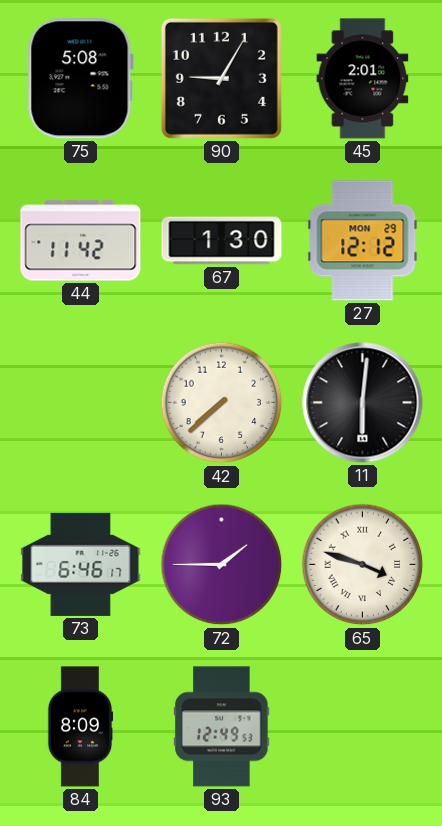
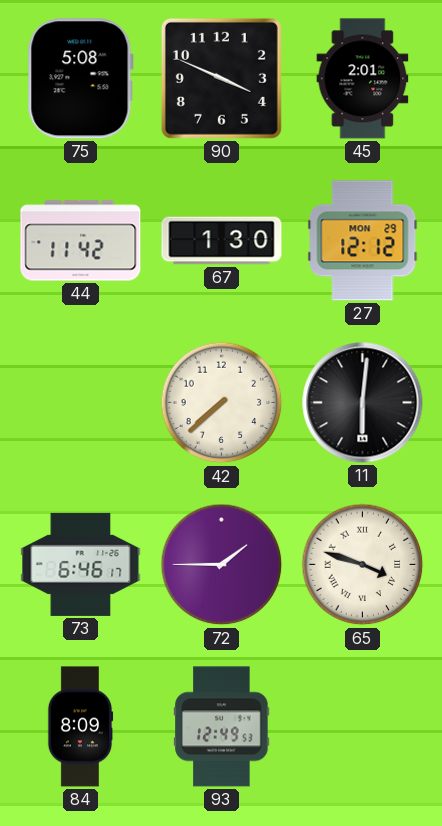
90: 9:05 -> 3:49
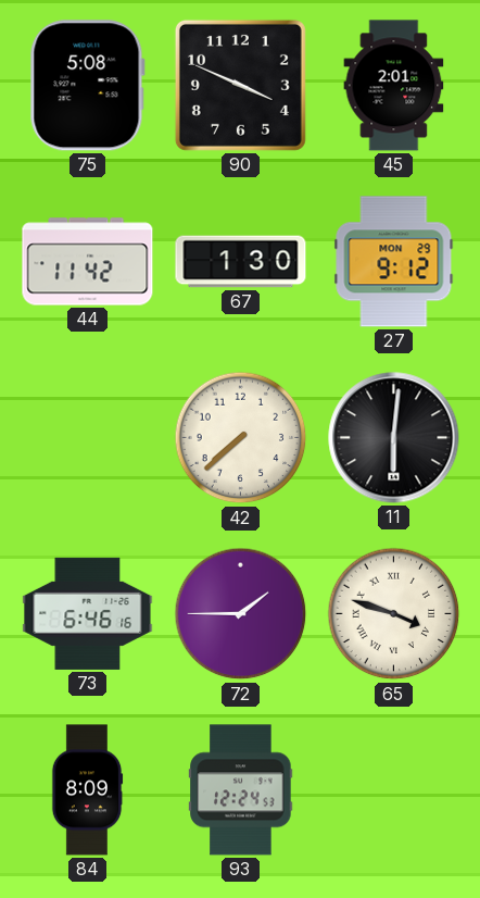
27: 12:12 -> 9:12
73: 6:46:17 -> 6:46:16
93: 12:49 -> 12:24
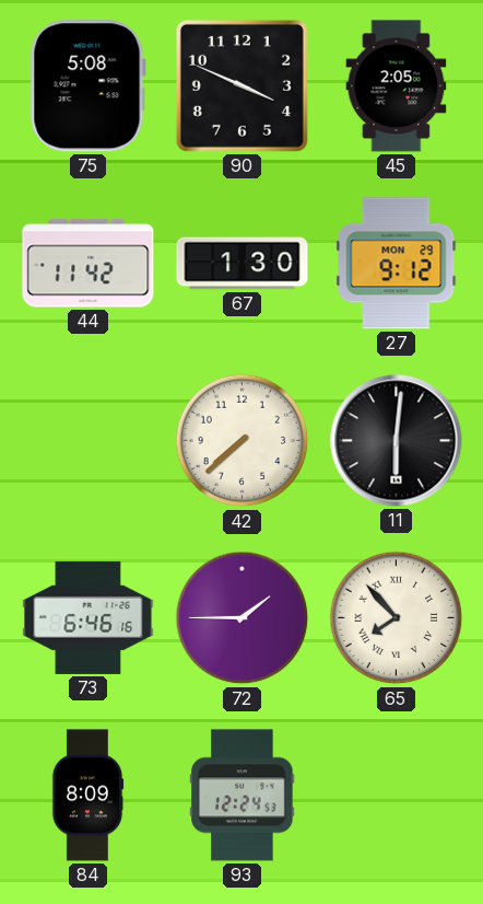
45: 2:01 -> 2:05
65: 3:48 -> 7:53
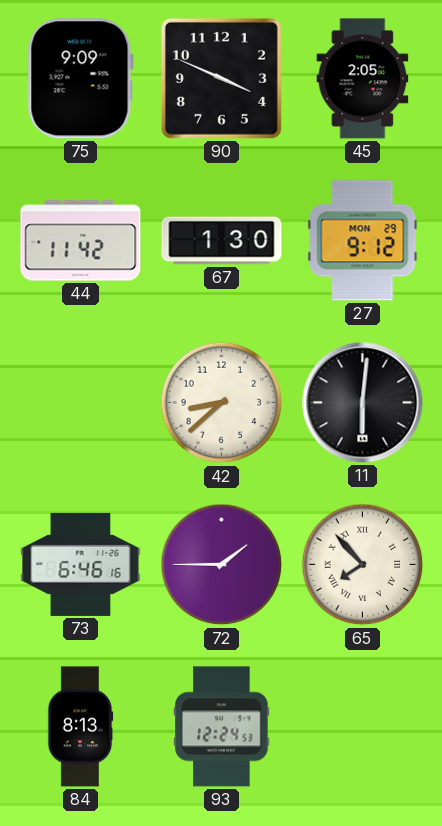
75: 5:08 -> 9:09
42: 7:38 -> 8:38
84: 8:09 -> 8:13
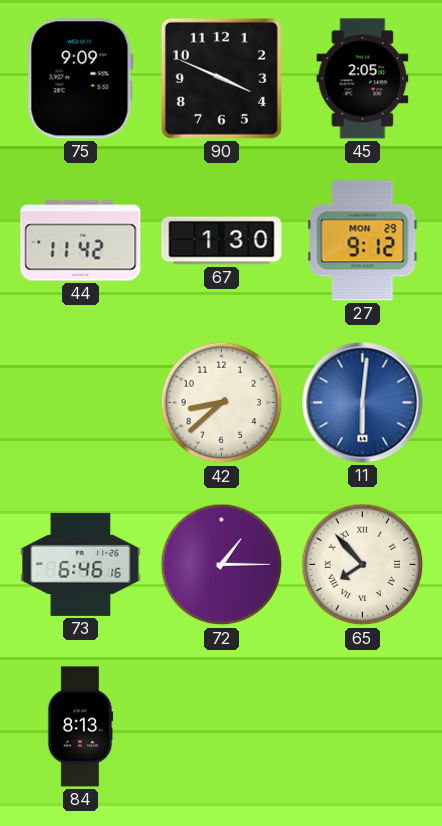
11 dial: black -> blue
72: 1:45 -> 1:15
93: 12:24 -> none
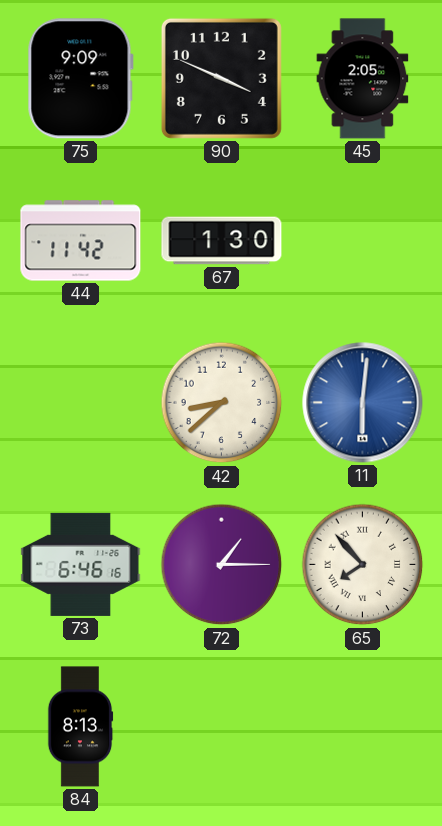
27: 9:12 -> none
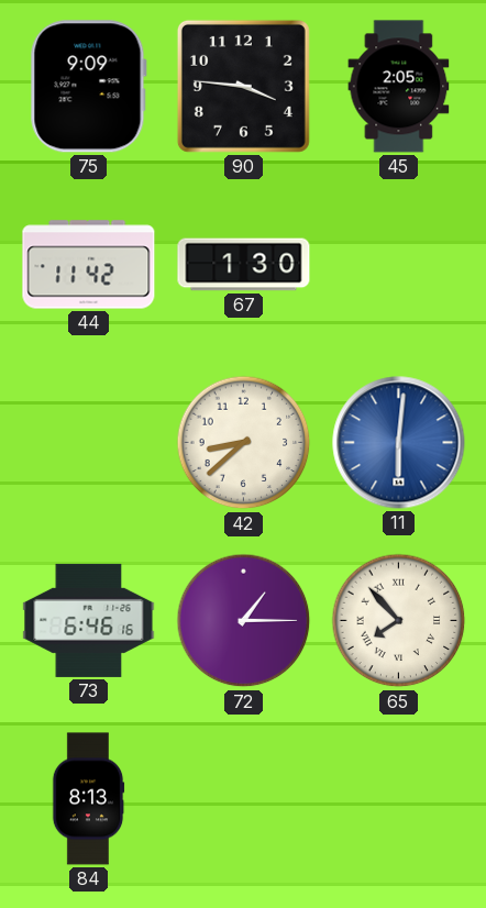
90: 3:49 -> 3:46
